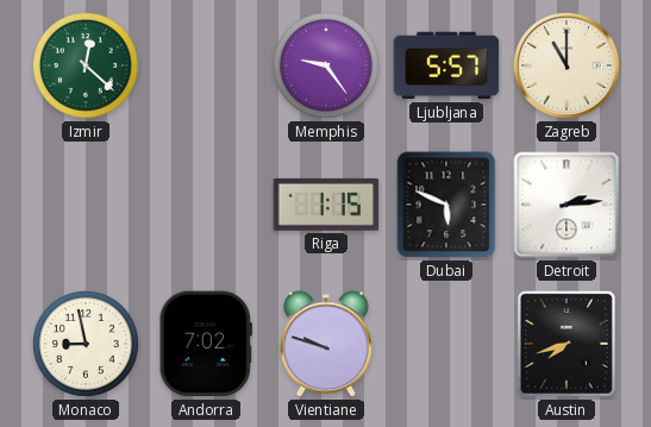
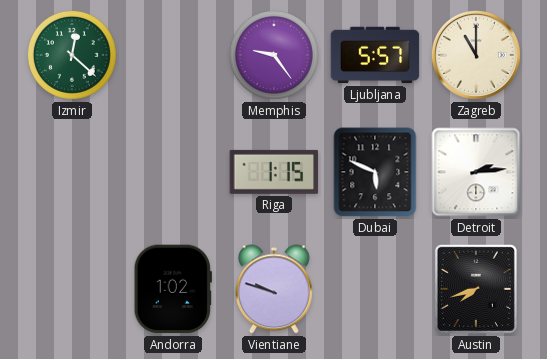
Monaco: 8:58 -> none
Andorra: 7:02 -> 1:02
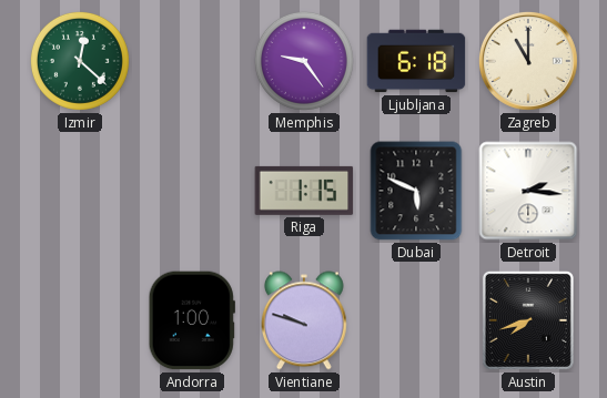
Ljubljana: 5:57 -> 6:18
Detroit: 2:14 -> 2:16
Andorra: 1:02 -> 1:00
